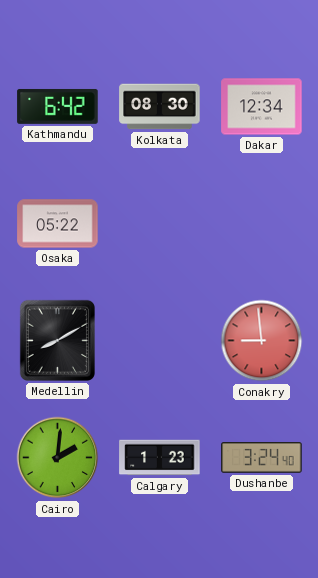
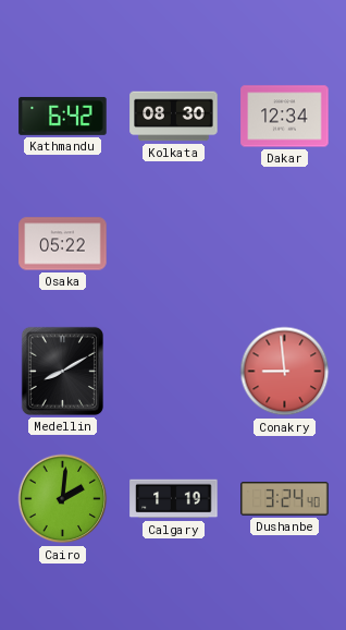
Calgary: 1:23 -> 1:19
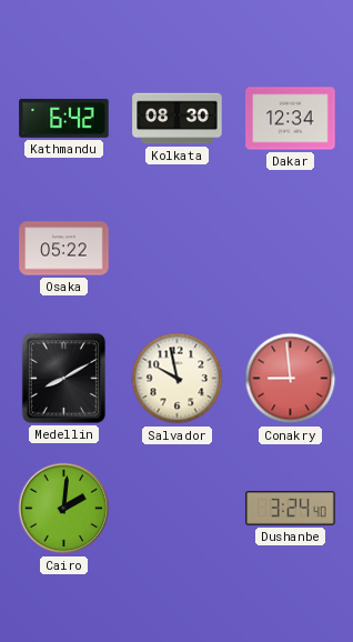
Salvador: none -> 9:58
Calgary: 1:19 -> none
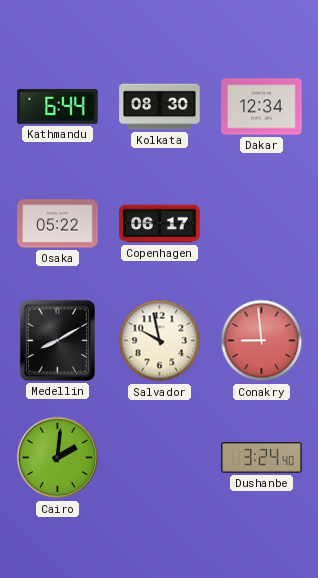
Kathmandu: 6:42 -> 6:44
Copenhagen: none -> 06:17
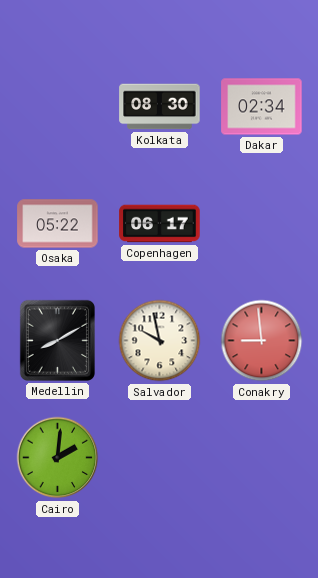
Kathmandu: 6:44 -> none
Dakar: 12:34 -> 02:34
Dushanbe: 3:24 -> none
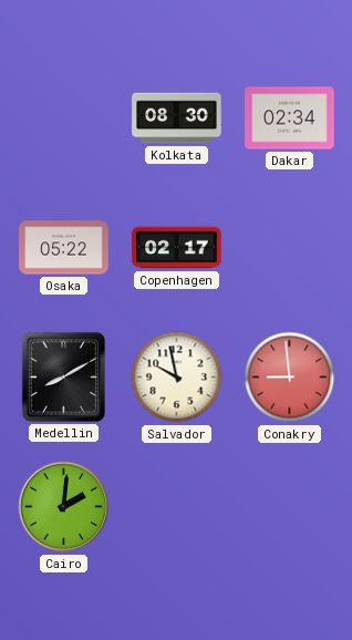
Copenhagen: 06:17 -> 02:17
